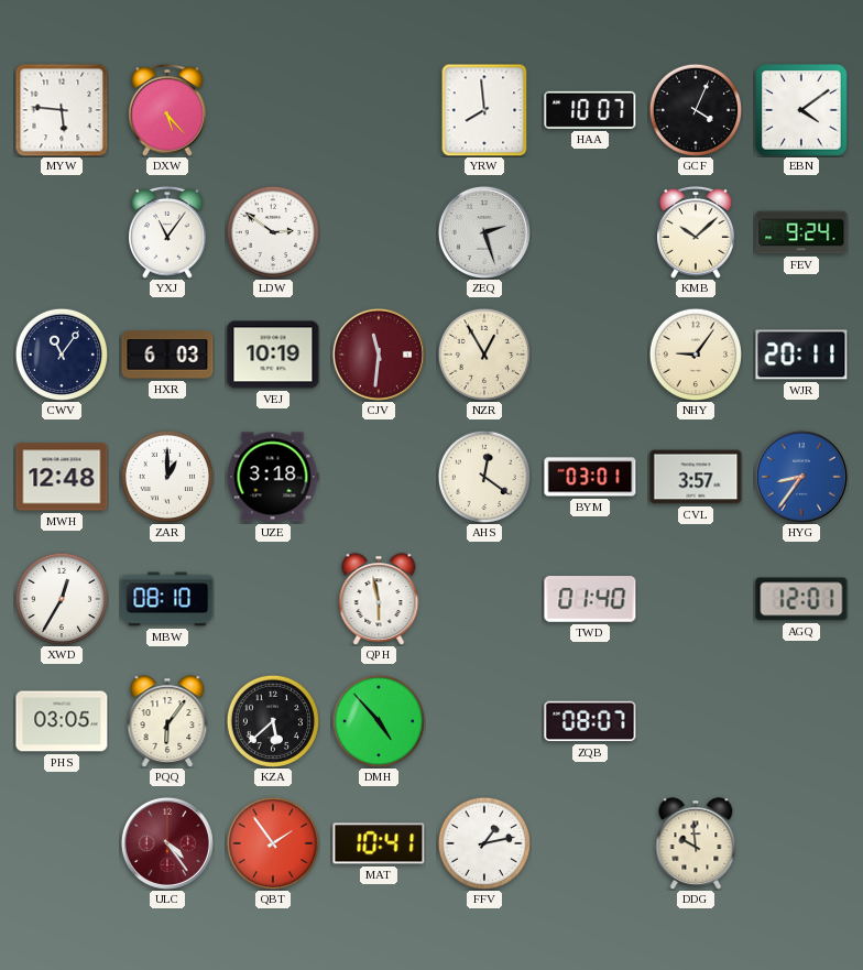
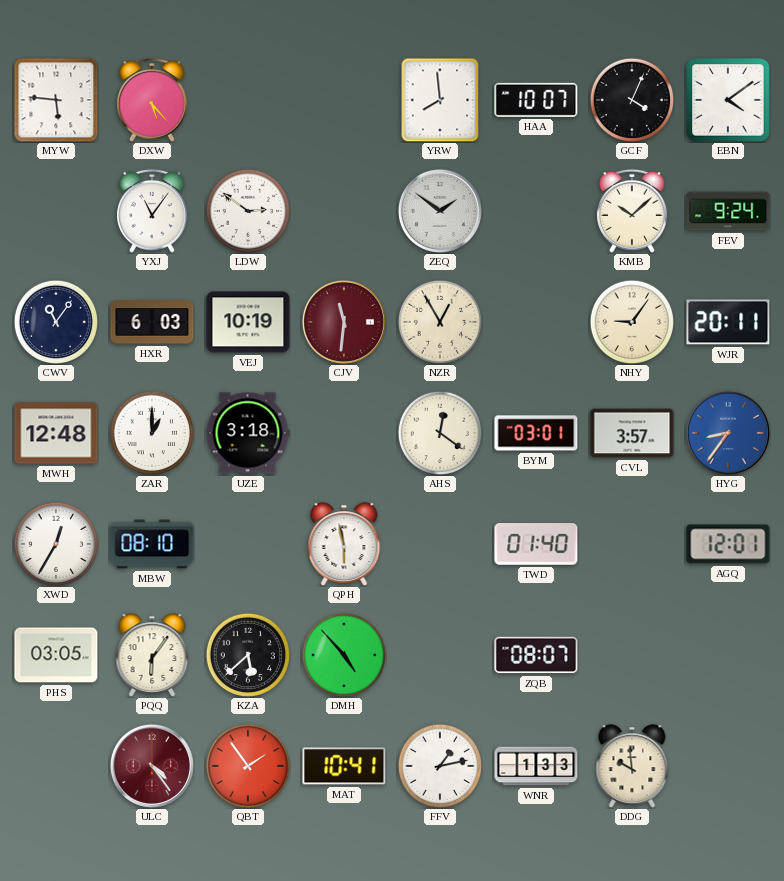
ZEQ: 2:27 -> 1:51
WNR: none -> 1:33
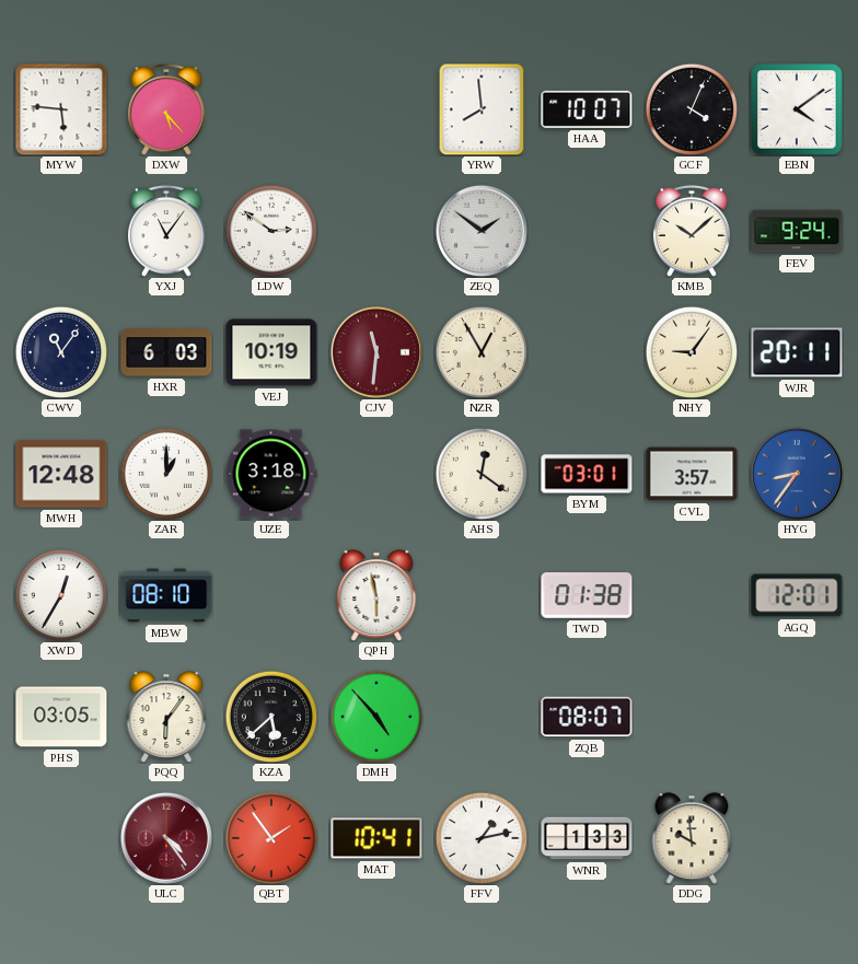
TWD: 01:40 -> 01:38
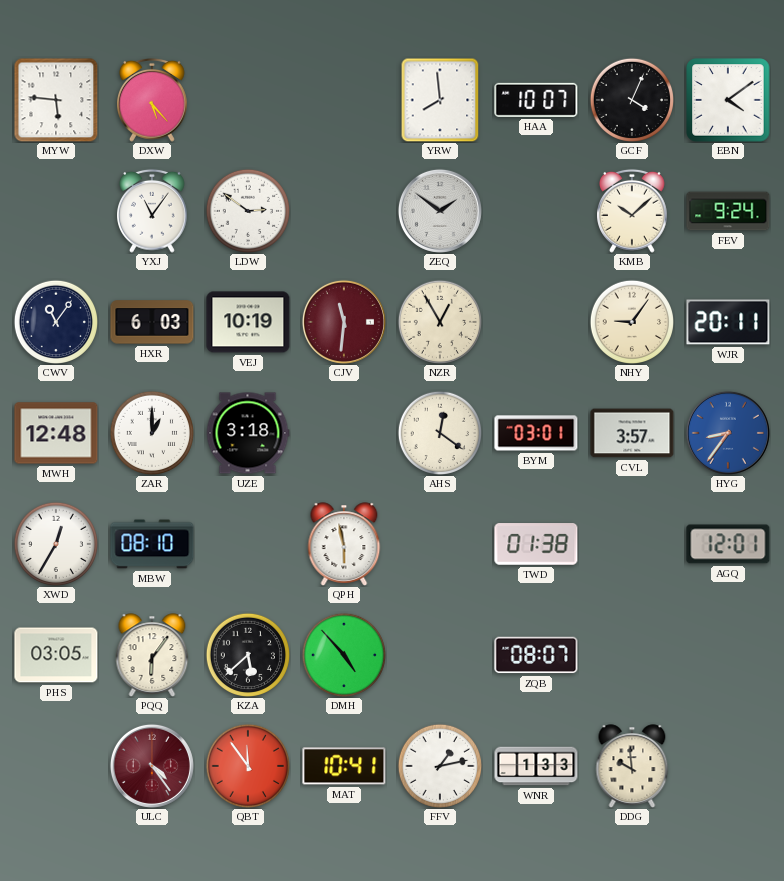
QBT: 1:54 -> 11:54
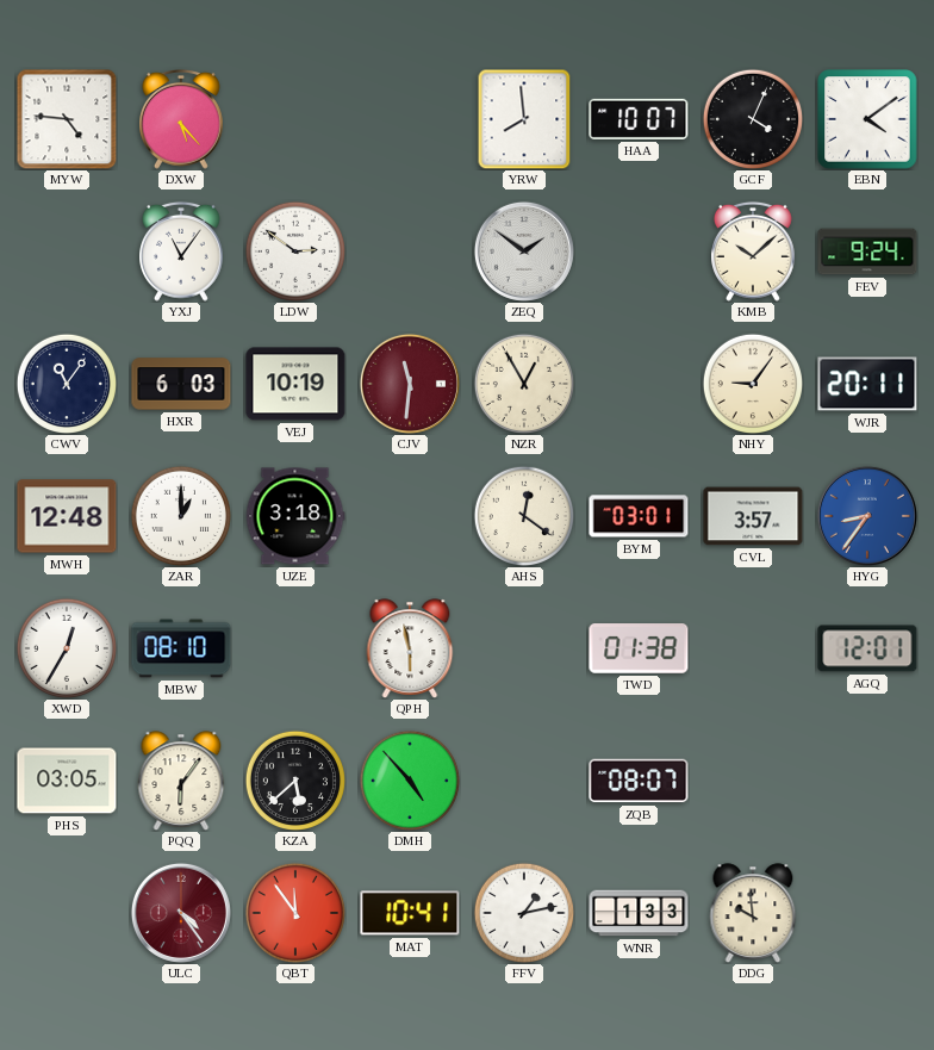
MYW: 5:46 -> 4:46
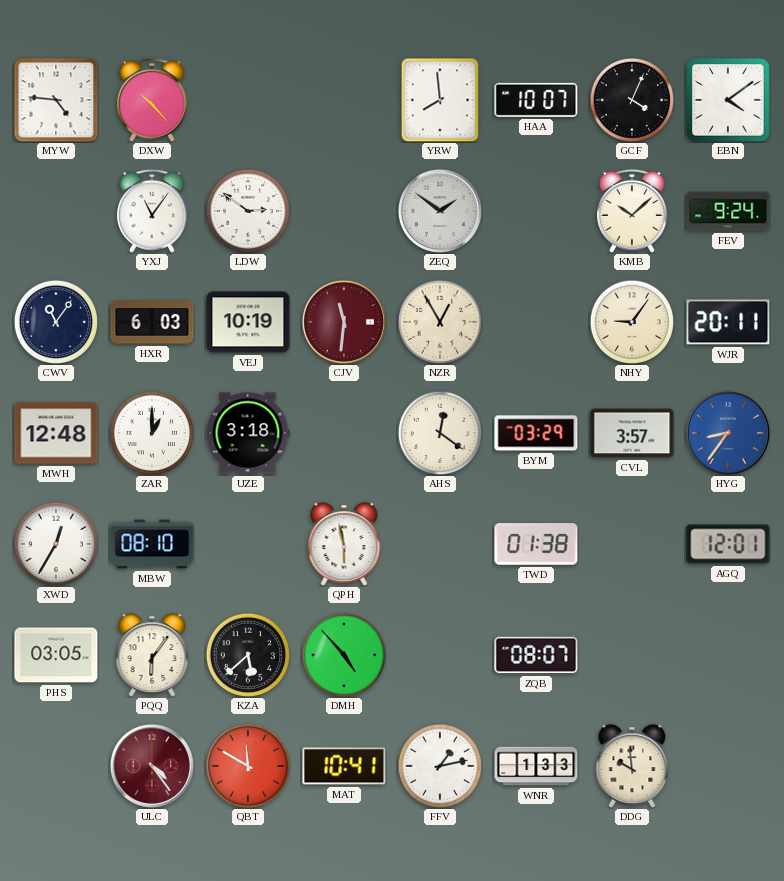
DXW: 5:23 -> 10:23
BYM: 03:01 -> 03:29
QBT: 11:54 -> 11:50
